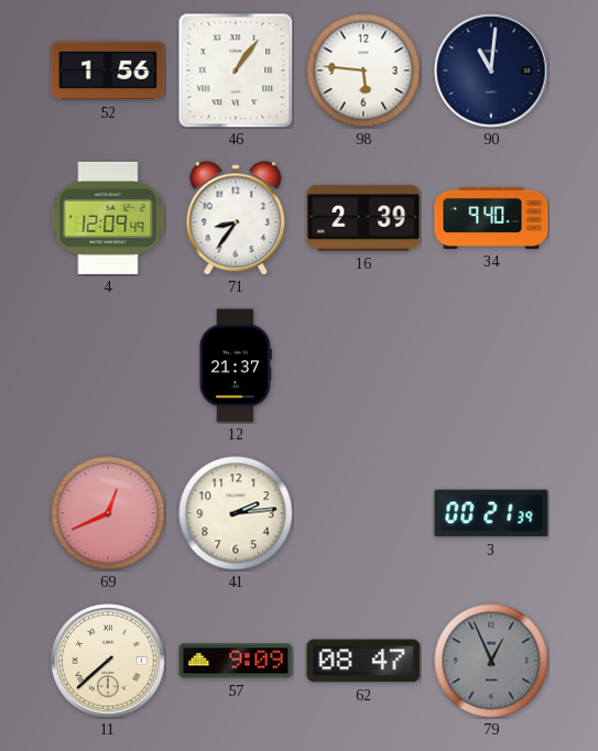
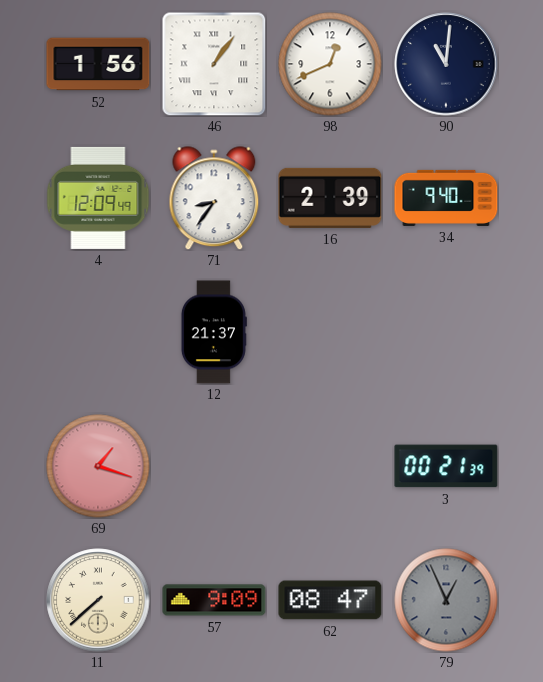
98: 5:46 -> 12:41
69: 12:41 -> 1:18
41: 2:14 -> none
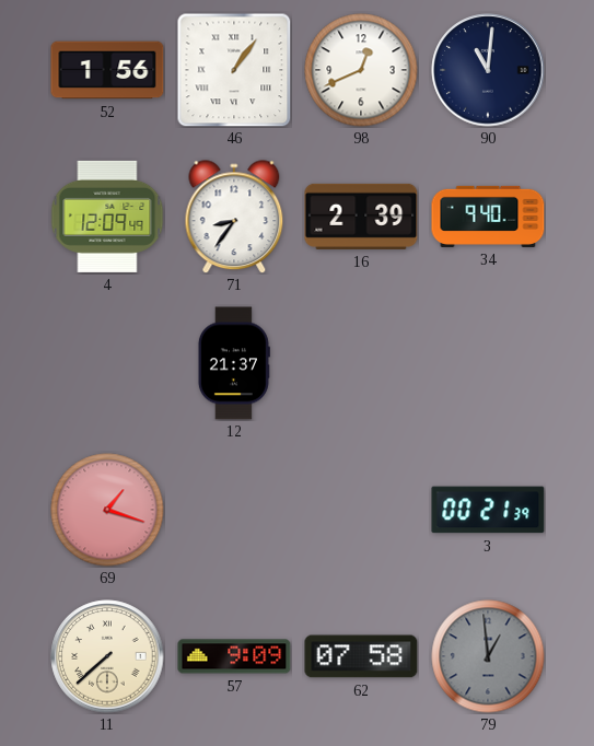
62: 08:47 -> 07:58
79: 12:56 -> 12:59
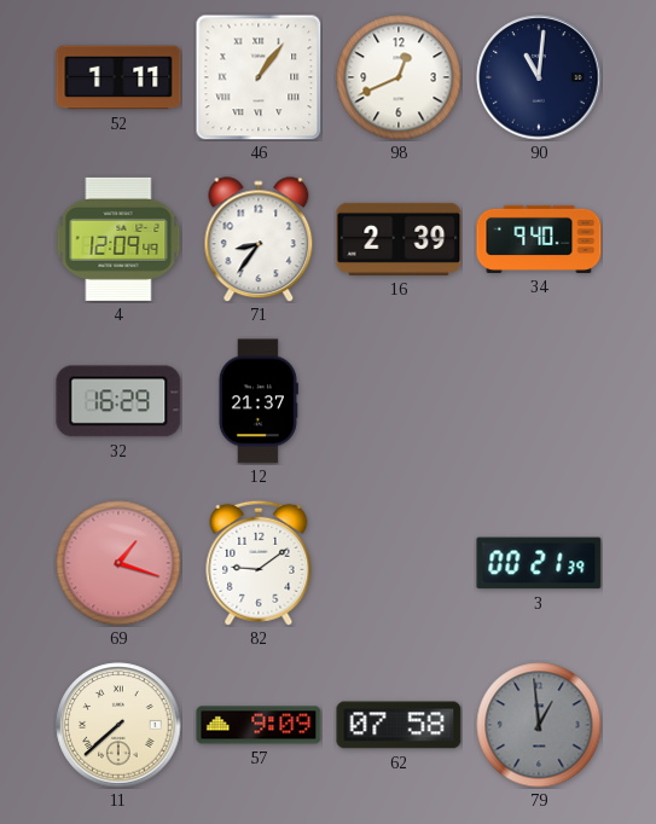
52: 1:56 -> 1:11
32: none -> 16:29
82: none -> 9:09
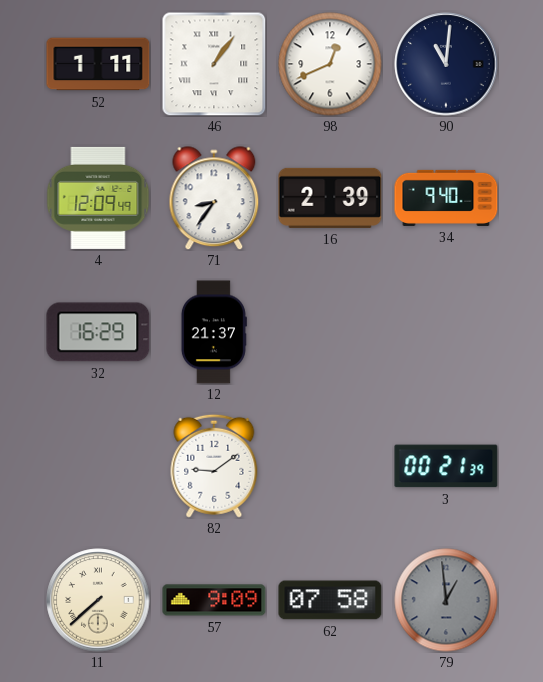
69: 1:18 -> none
